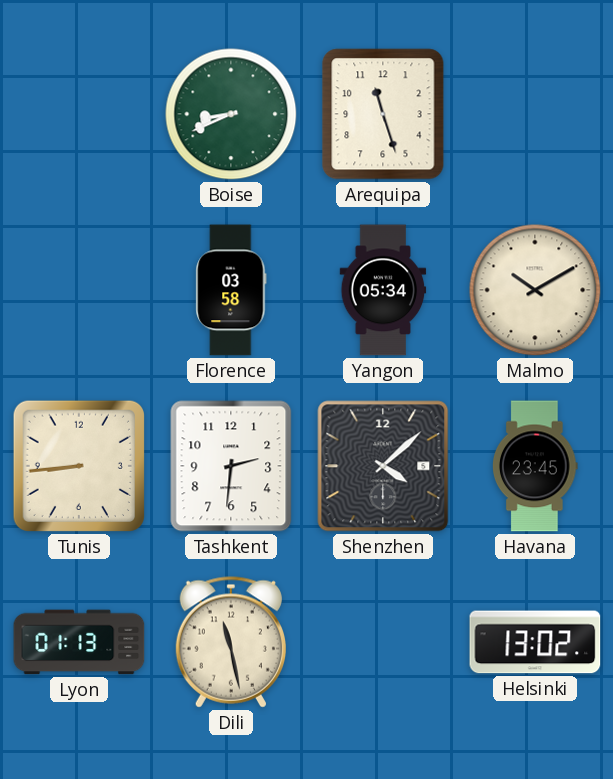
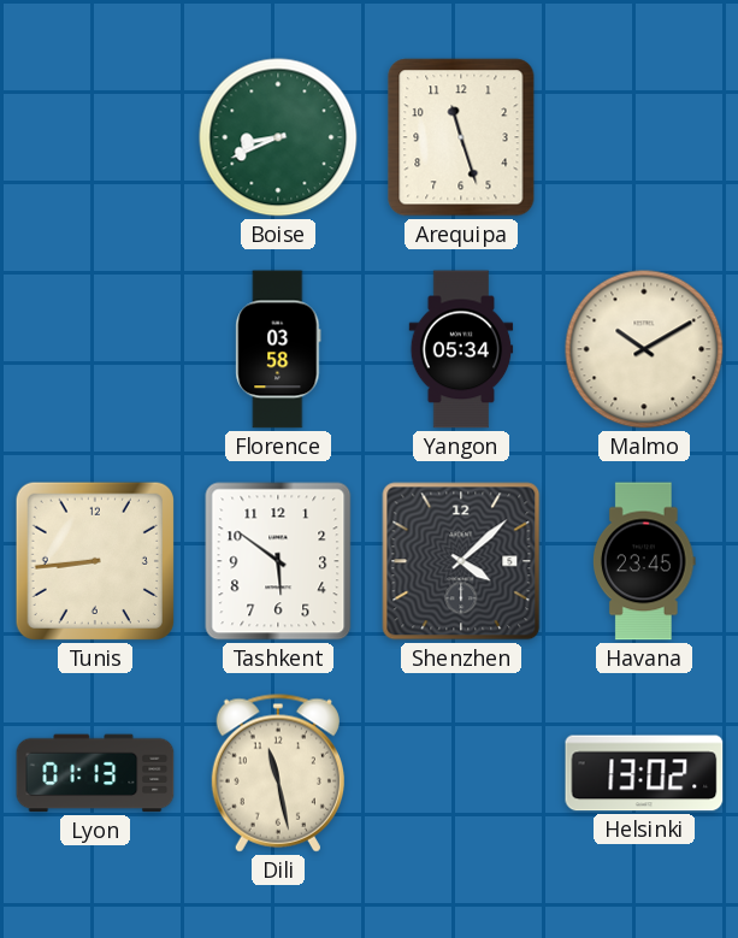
Tashkent: 2:31 -> 5:51
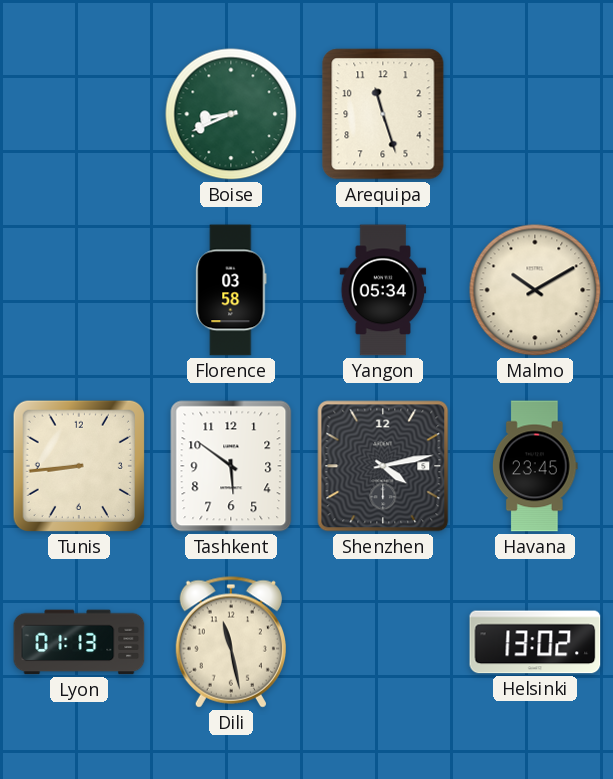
Shenzhen: 4:08 -> 4:13
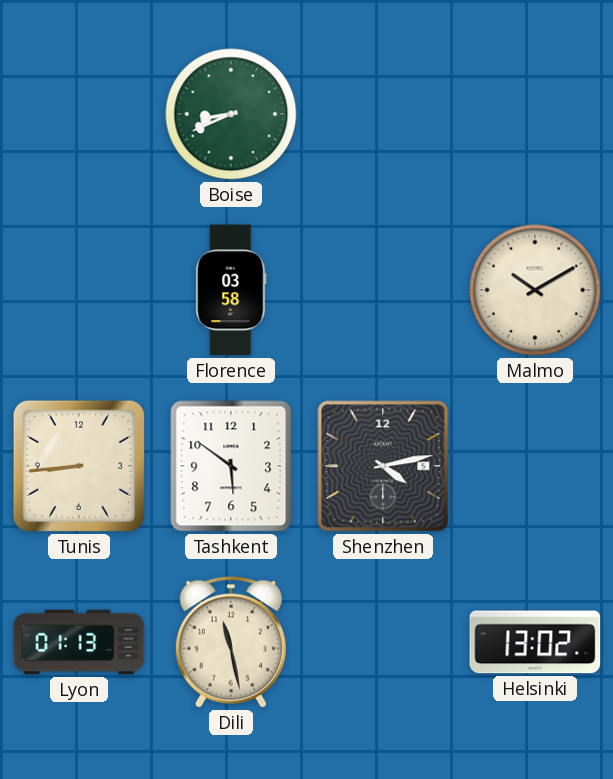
Arequipa: 11:27 -> none
Yangon: 05:34 -> none
Havana: 23:45 -> none
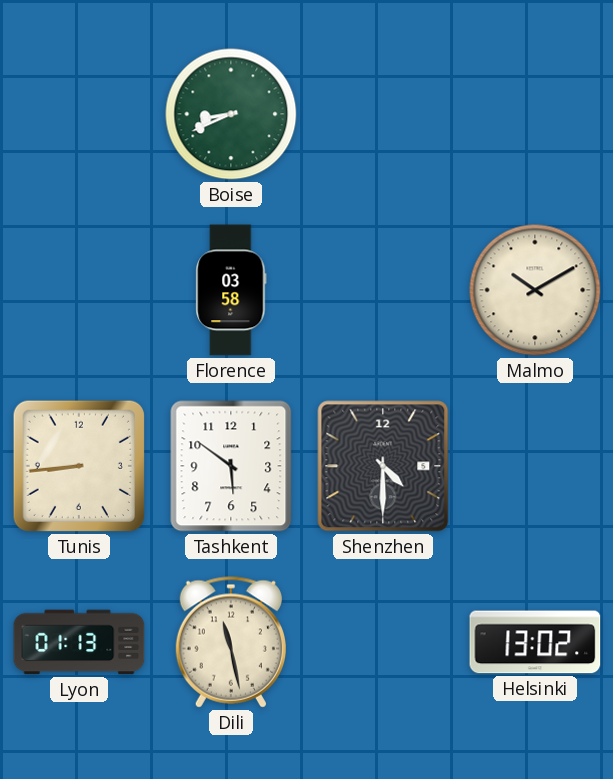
Shenzhen: 4:13 -> 4:30
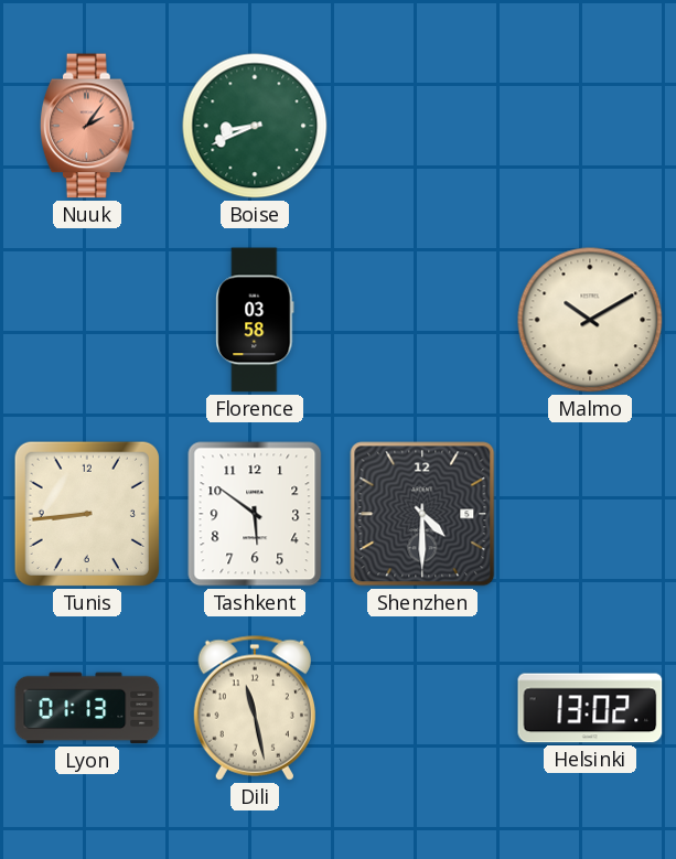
Nuuk: none -> 2:06
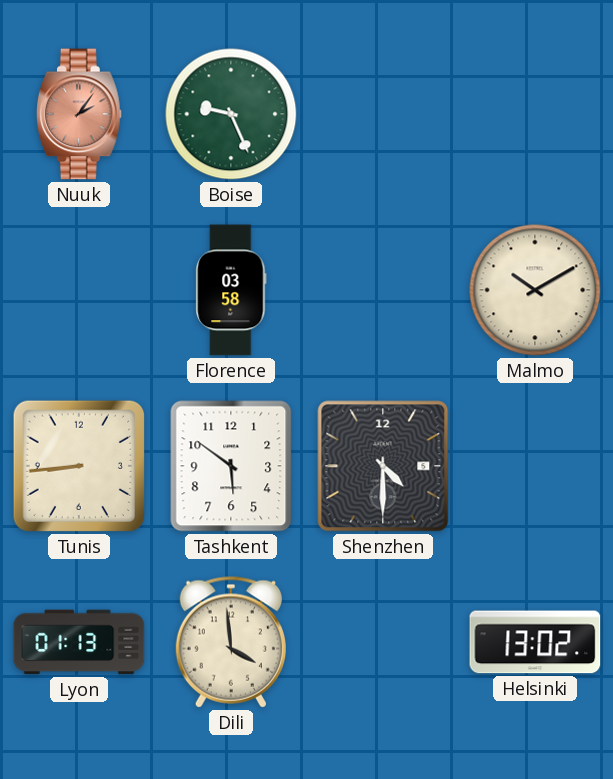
Boise: 8:41 -> 9:26
Dili: 11:28 -> 3:59
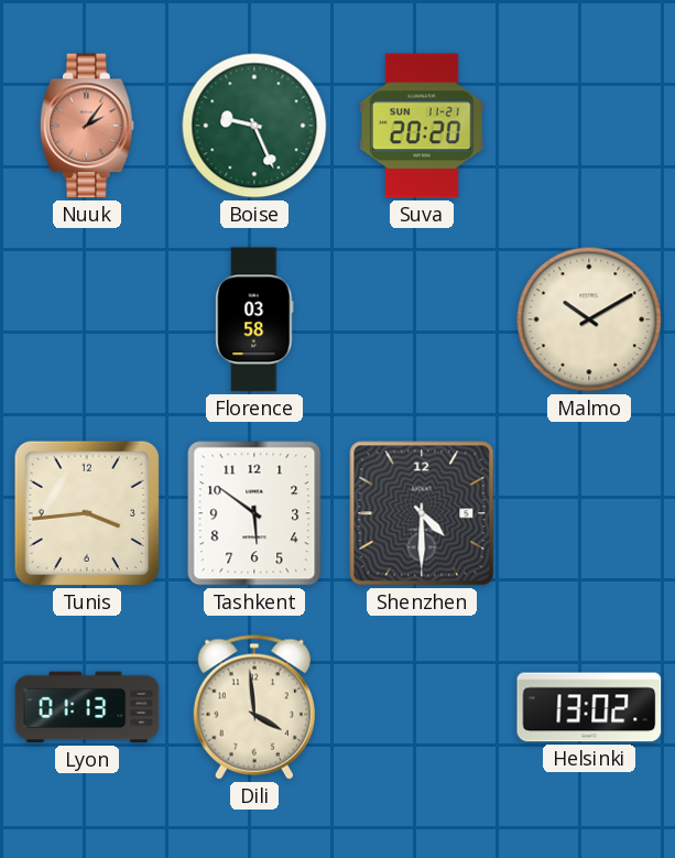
Suva: none -> 20:20
Tunis: 8:44 -> 3:44
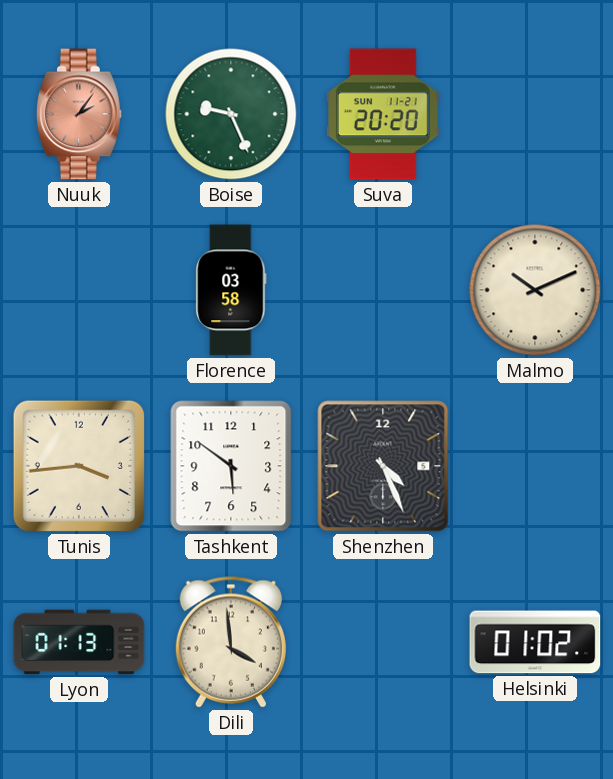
Malmo: 10:10 -> 10:11
Shenzhen: 4:30 -> 4:26
Helsinki: 13:02 -> 01:02
